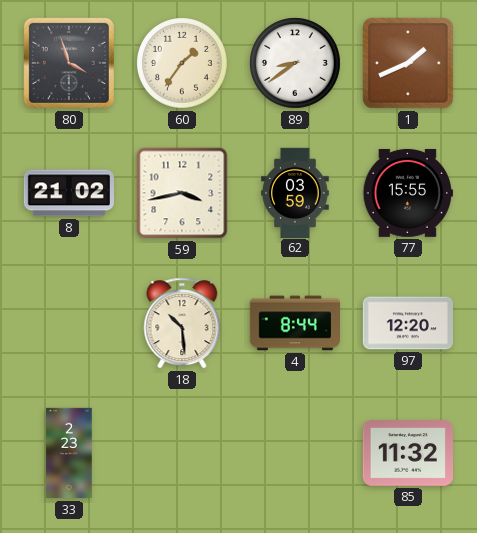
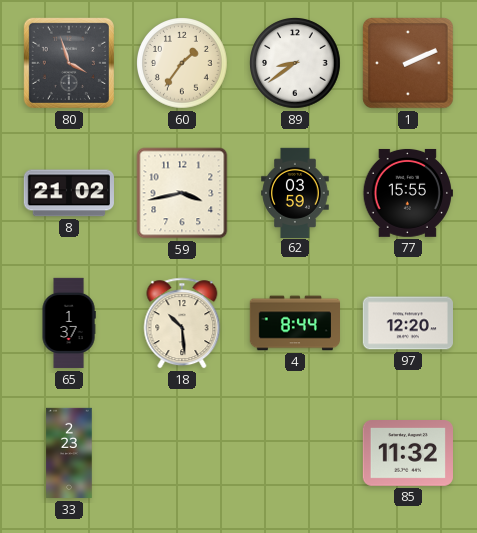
1: 1:41 -> 2:11
65: none -> 1:37
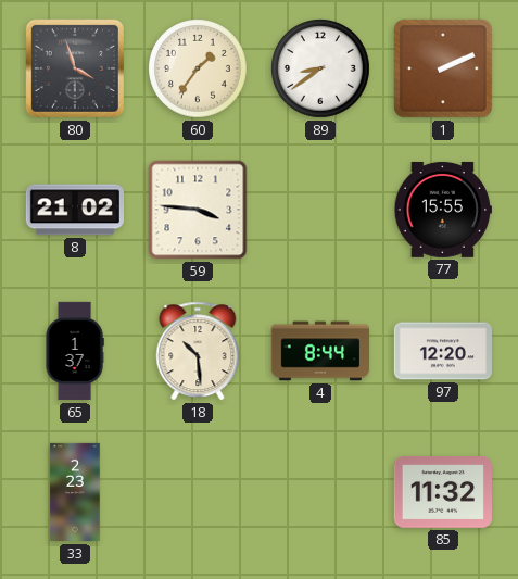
59: 3:43 -> 3:46
62: 03:59 -> none
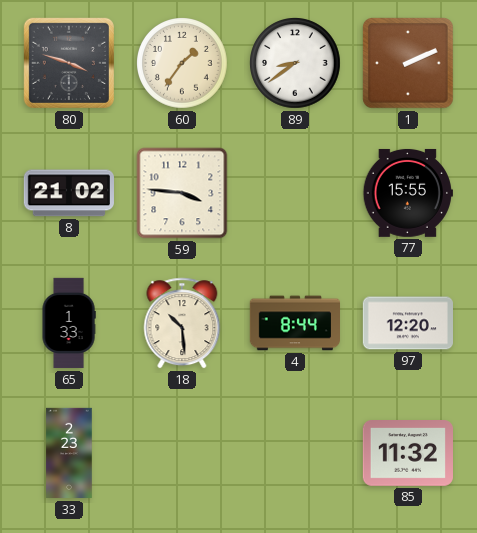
80: 3:57 -> 3:48
65: 1:37 -> 1:33
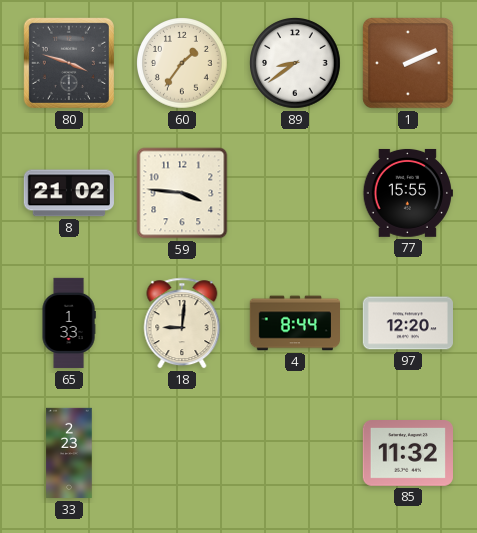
18: 10:29 -> 9:01
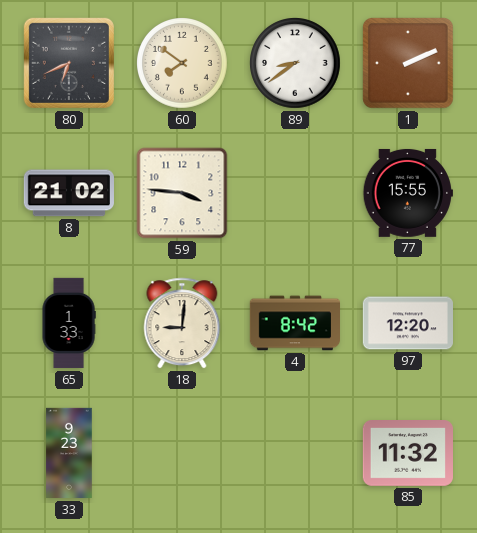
80: 3:48 -> 6:41
60: 1:36 -> 7:51
4: 8:44 -> 8:42
33: 2:23 -> 9:23
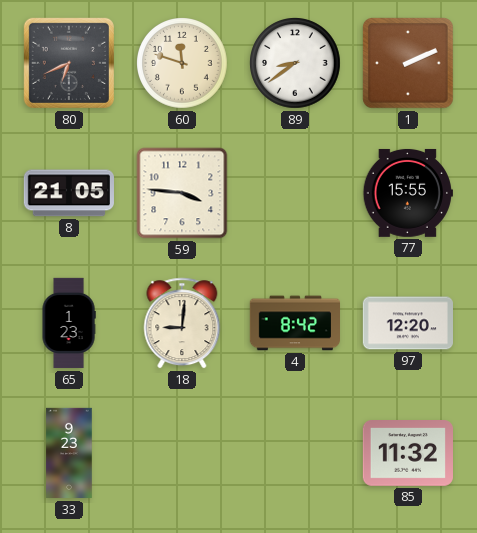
60: 7:51 -> 11:48
8: 21:02 -> 21:05
65: 1:33 -> 1:23
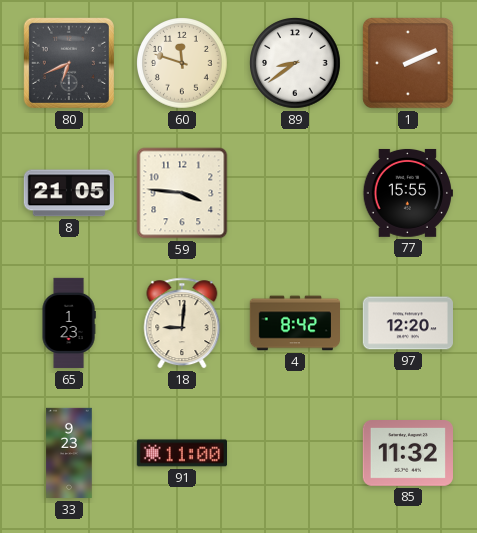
91: none -> 11:00
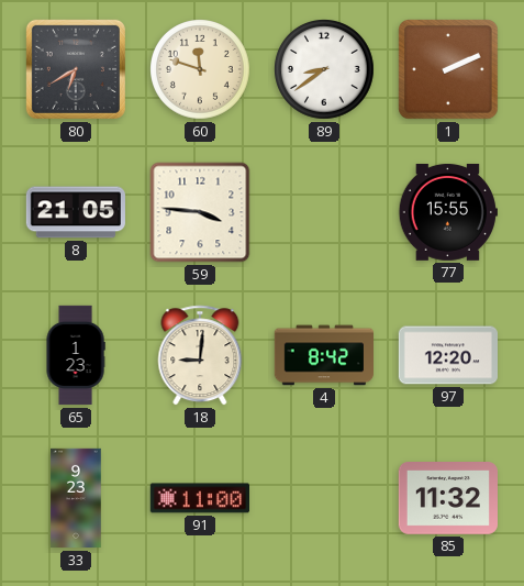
80: 6:41 -> 6:40
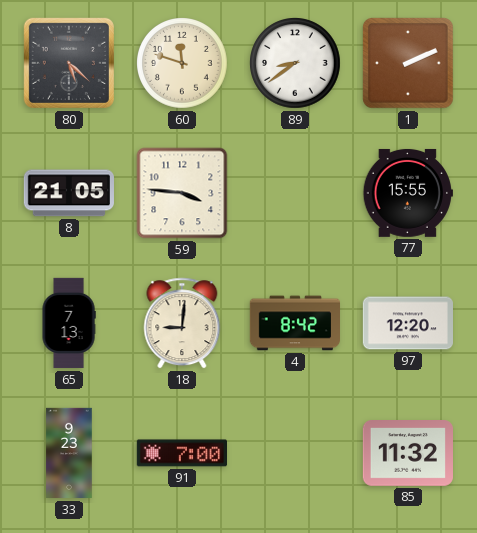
80: 6:40 -> 5:22
65: 1:23 -> 7:13
91: 11:00 -> 7:00
